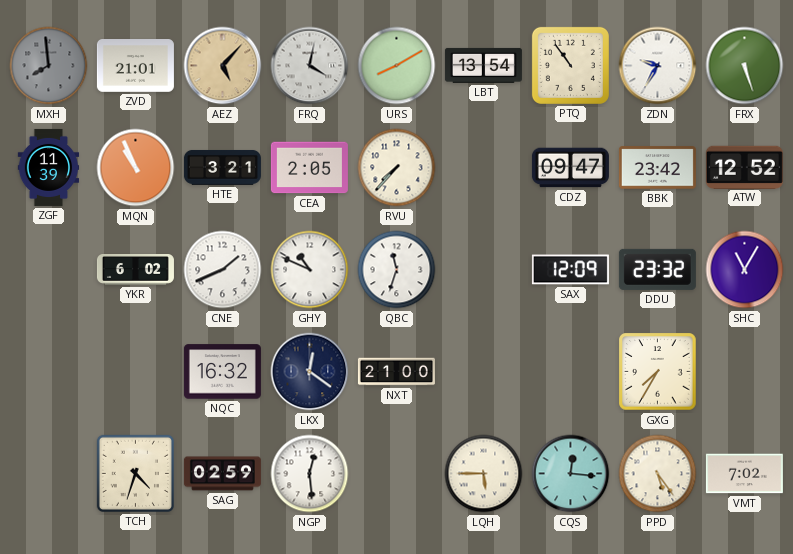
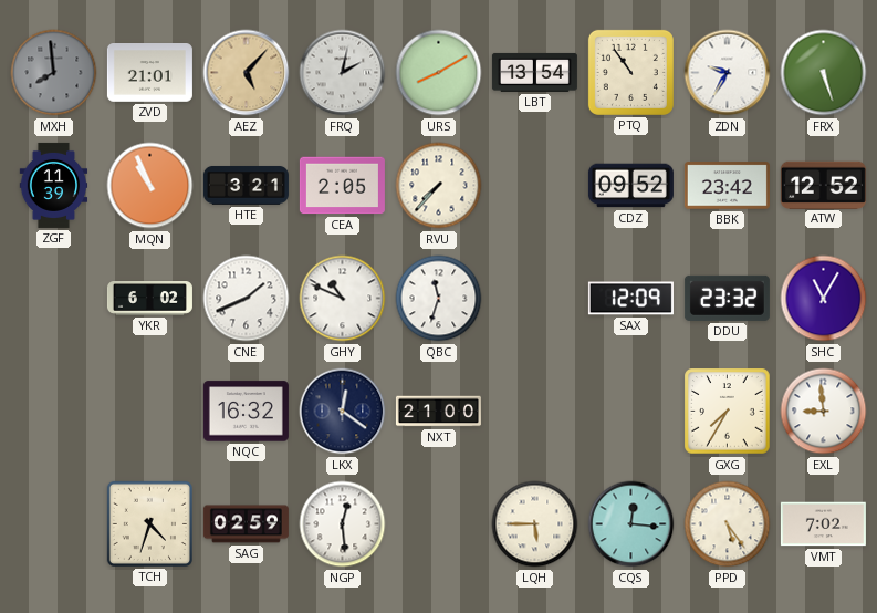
FRQ: 4:02 -> 2:02
CDZ: 09:47 -> 09:52
EXL: none -> 8:59
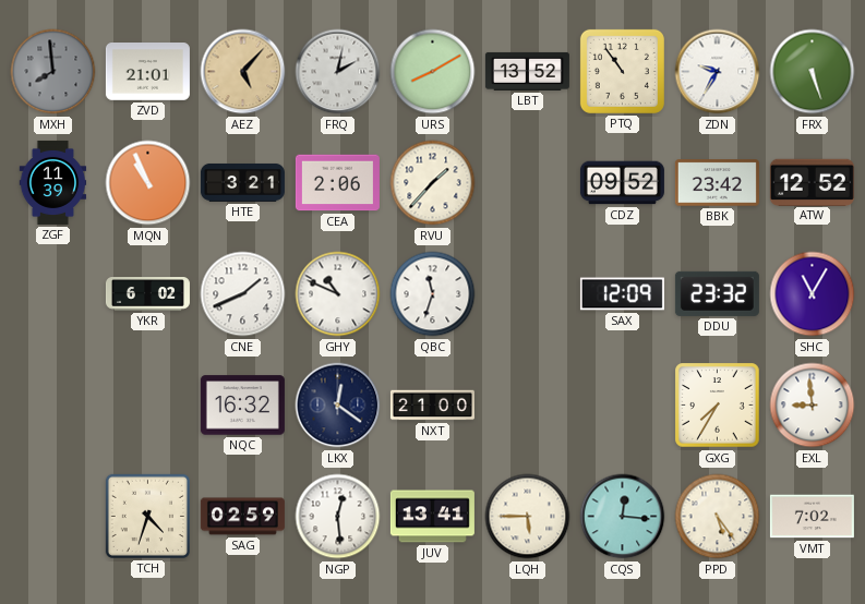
LBT: 13:54 -> 13:52
CEA: 2:05 -> 2:06
RVU: 7:37 -> 1:37
JUV: none -> 13:41
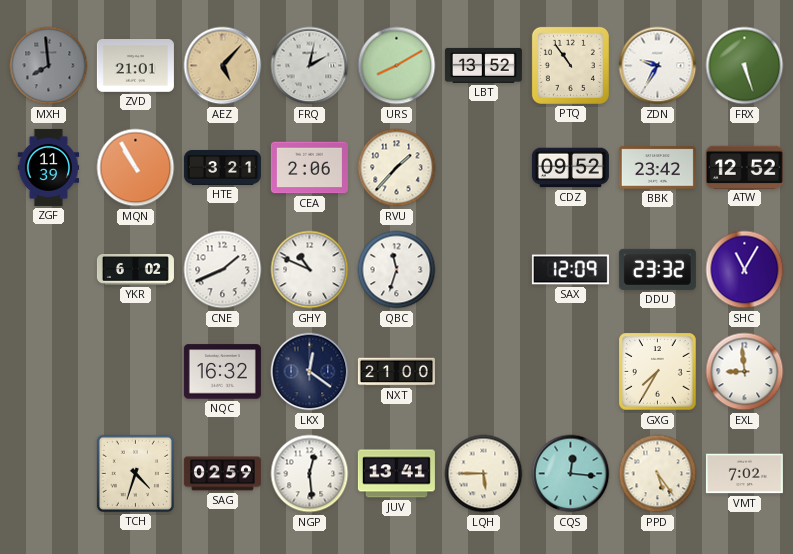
MQN: 10:56 -> 10:55
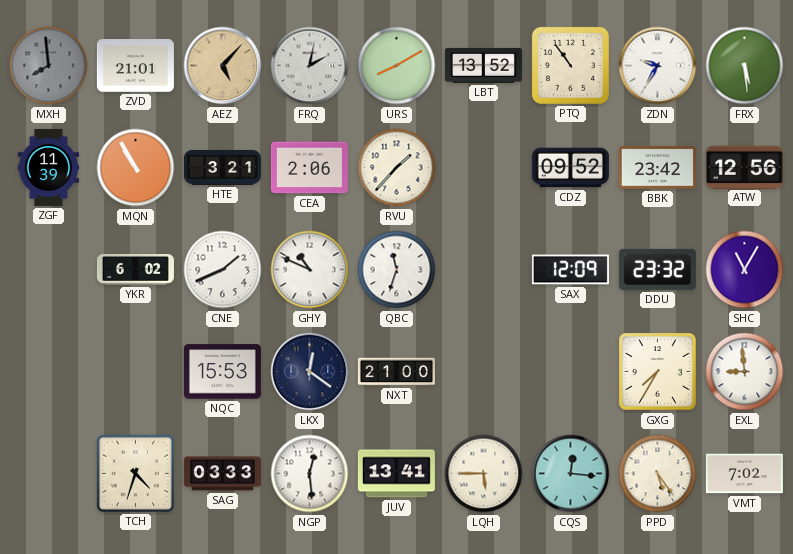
FRX: 5:27 -> 5:29
ATW: 12:52 -> 12:56
NQC: 16:32 -> 15:53
SAG: 02:59 -> 03:33
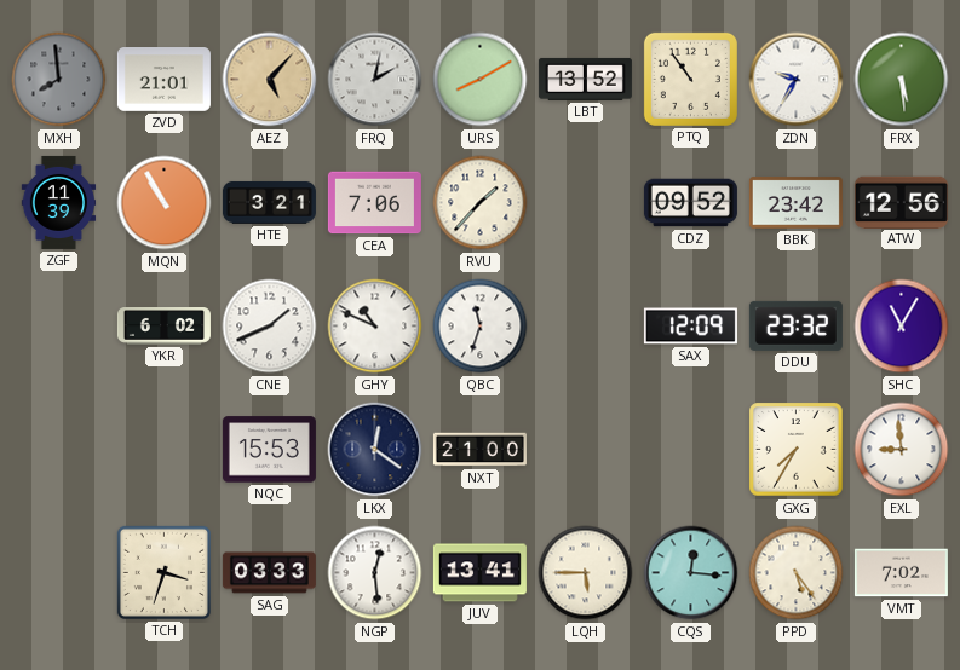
CEA: 2:06 -> 7:06
TCH: 4:33 -> 3:33
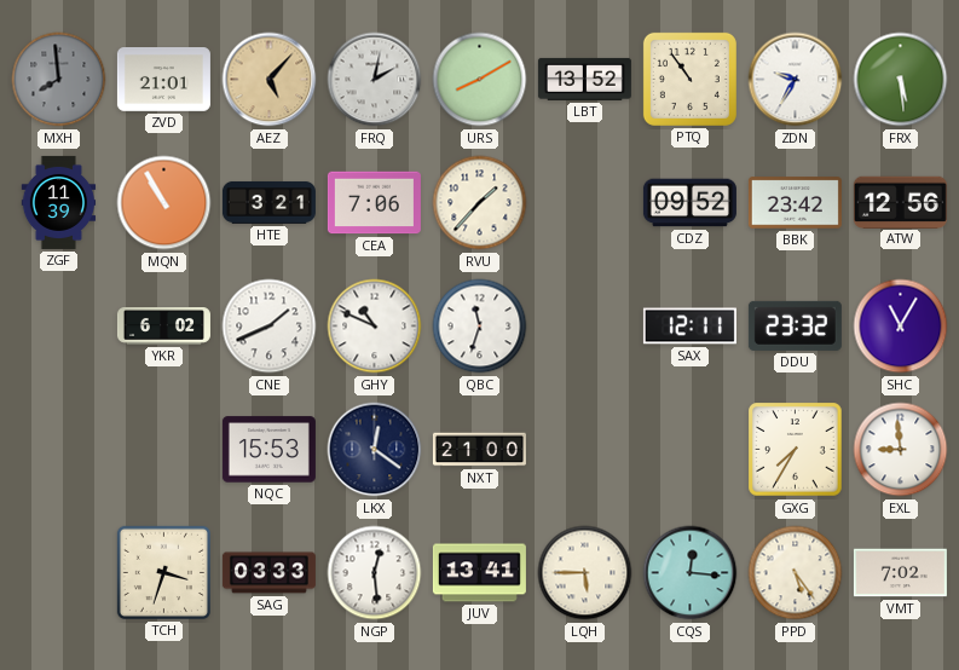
SAX: 12:09 -> 12:11
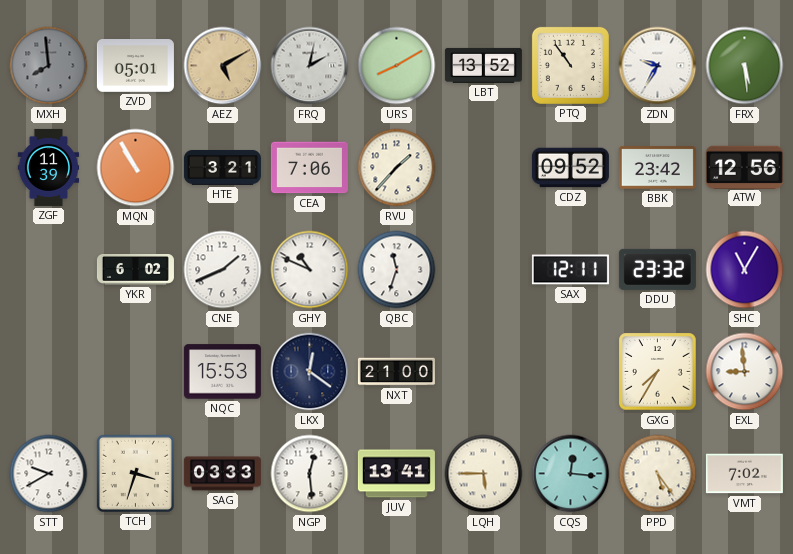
ZVD: 21:01 -> 05:01
AEZ: 5:07 -> 5:10
STT: none -> 9:40
